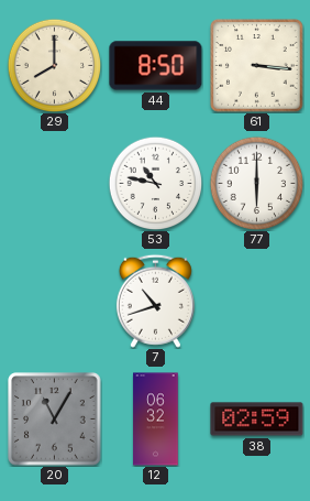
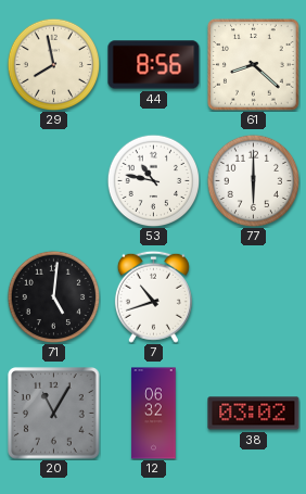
29: 8:00 -> 7:58
44: 8:50 -> 8:56
61: 3:16 -> 8:22
71: none -> 5:01
38: 02:59 -> 03:02
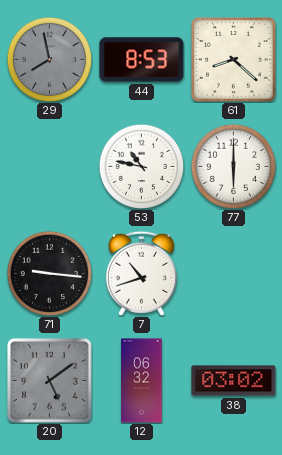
29 dial: cream -> grey
44: 8:56 -> 8:53
71: 5:01 -> 9:16
20: 11:05 -> 5:09
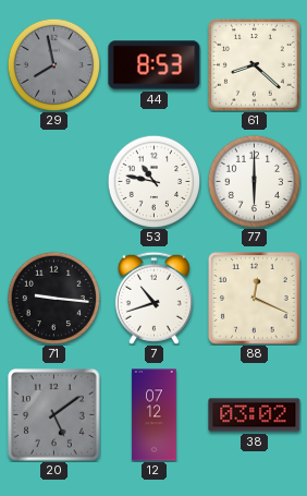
88: none -> 12:19
12: 06:32 -> 07:12
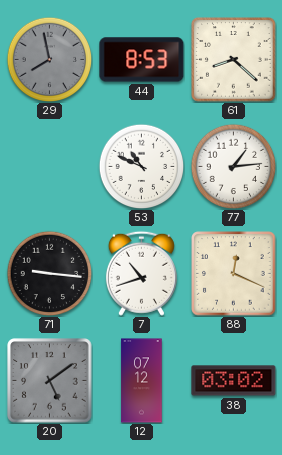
53: 10:47 -> 10:49
77: 6:00 -> 1:14
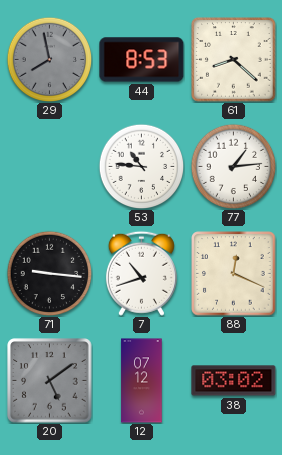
53: 10:49 -> 10:46
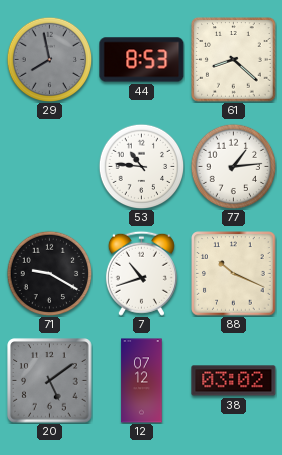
71: 9:16 -> 9:20
88: 12:19 -> 10:19
